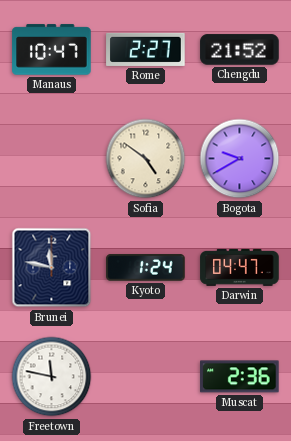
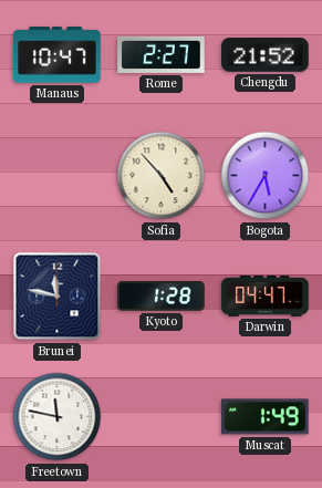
Sofia: 4:51 -> 4:53
Bogota: 9:40 -> 5:35
Kyoto: 1:24 -> 1:28
Muscat: 2:36 -> 1:49
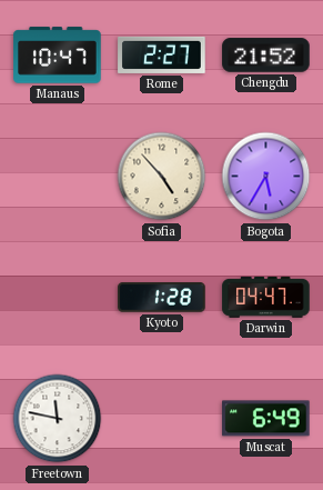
Brunei: 11:47 -> none
Muscat: 1:49 -> 6:49
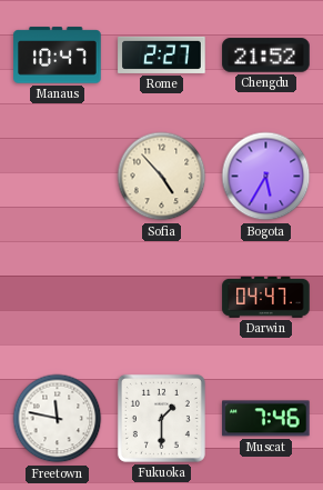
Kyoto: 1:28 -> none
Fukuoka: none -> 1:30
Muscat: 6:49 -> 7:46
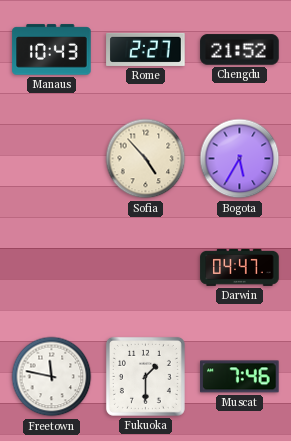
Manaus: 10:47 -> 10:43
